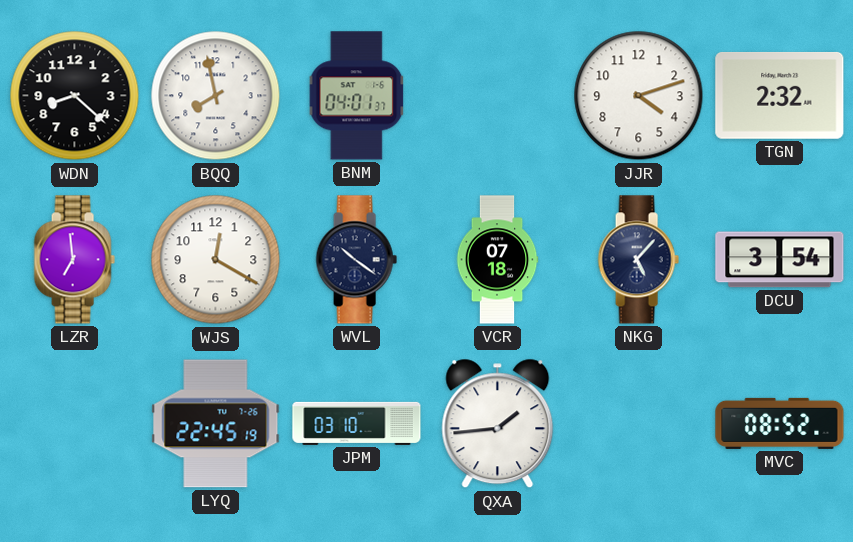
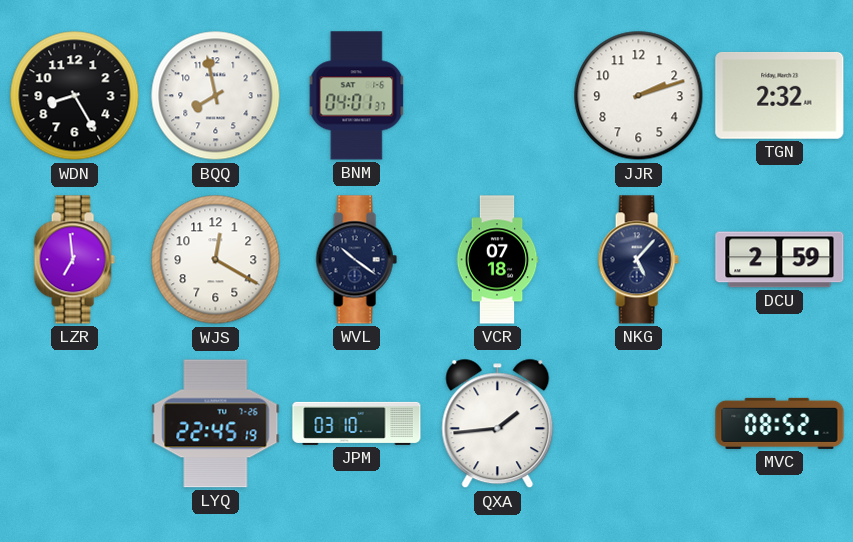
WDN: 8:22 -> 8:25
JJR: 4:12 -> 2:12
DCU: 3:54 -> 2:59
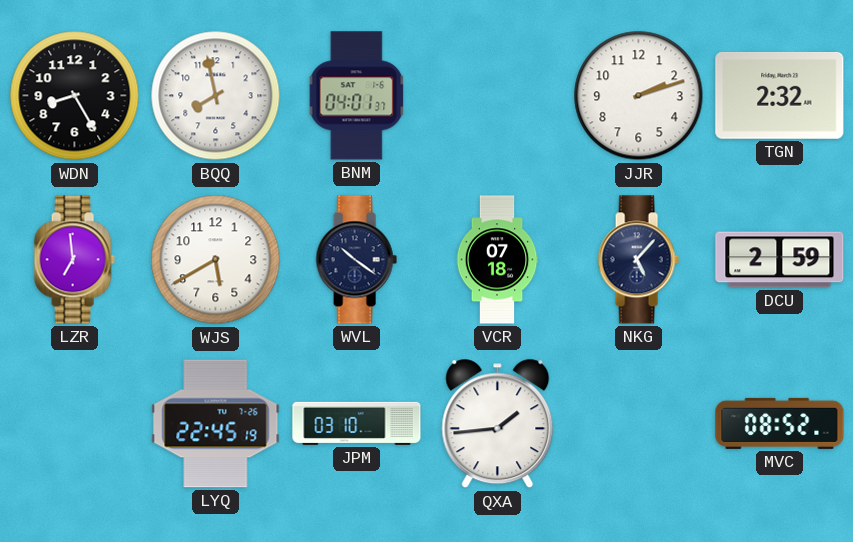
WJS: 12:20 -> 5:40
